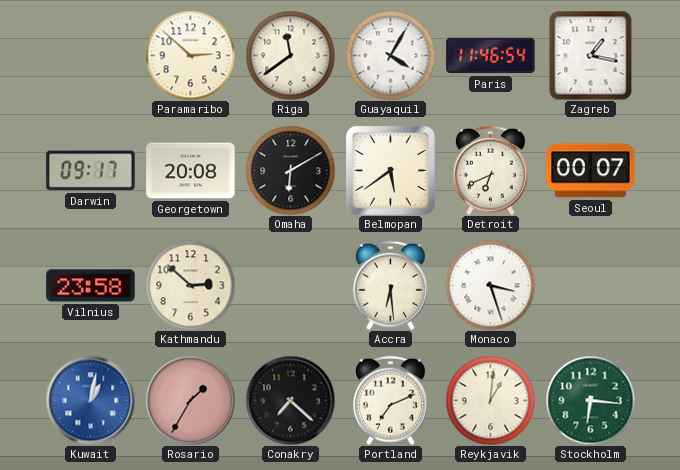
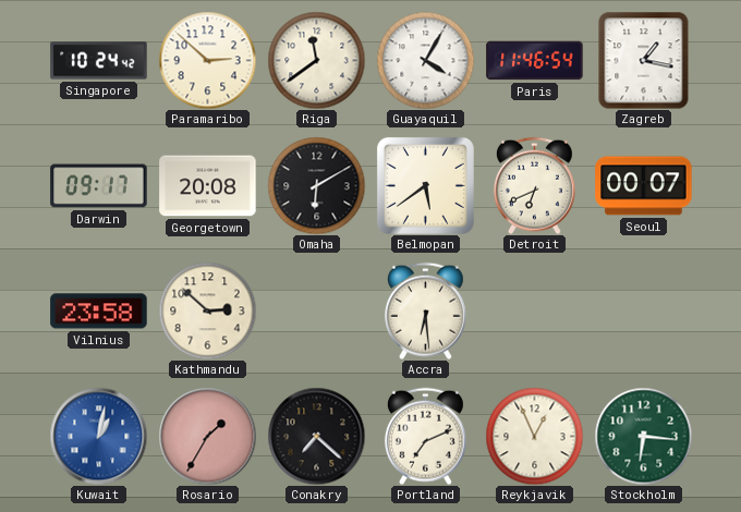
Singapore: none -> 10:24
Monaco: 3:27 -> none
Reykjavik: 1:01 -> 12:56
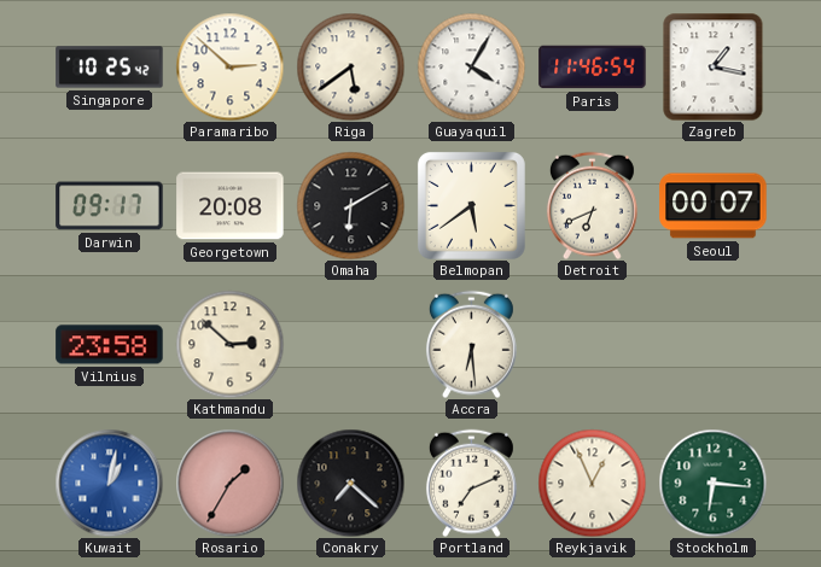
Singapore: 10:24 -> 10:25
Riga: 11:39 -> 5:39
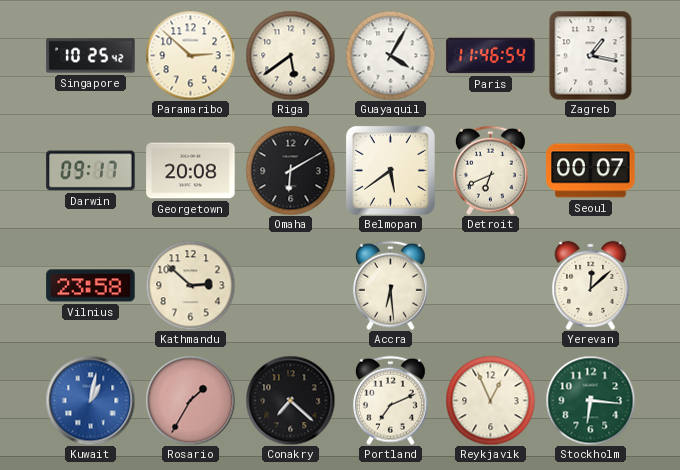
Yerevan: none -> 12:08
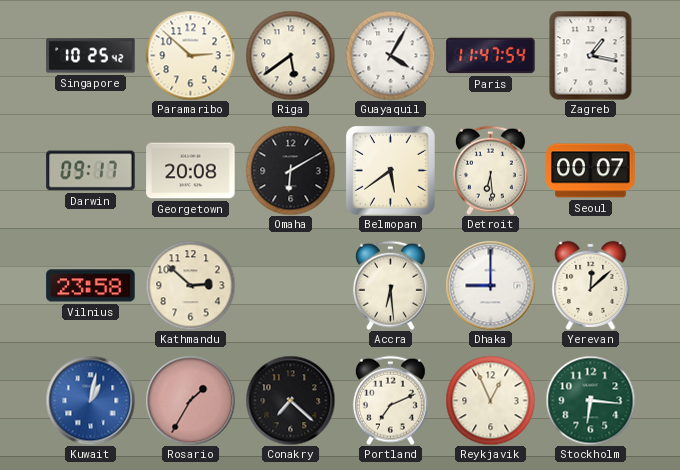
Paris: 11:46 -> 11:47
Detroit: 6:41 -> 6:29
Dhaka: none -> 9:00
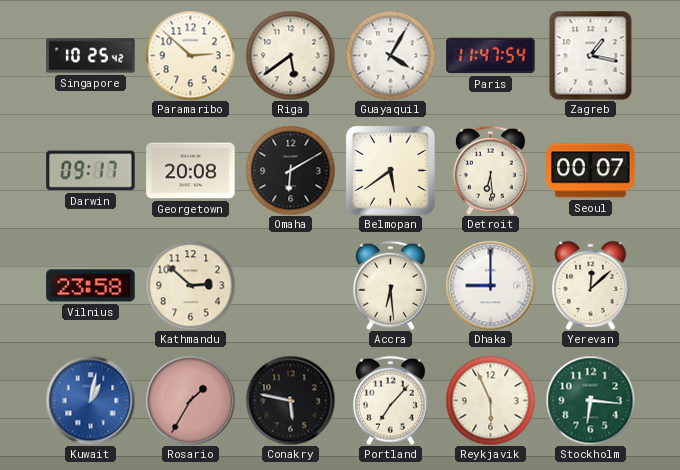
Conakry: 7:22 -> 5:47
Portland: 7:11 -> 7:07
Reykjavik: 12:56 -> 5:56
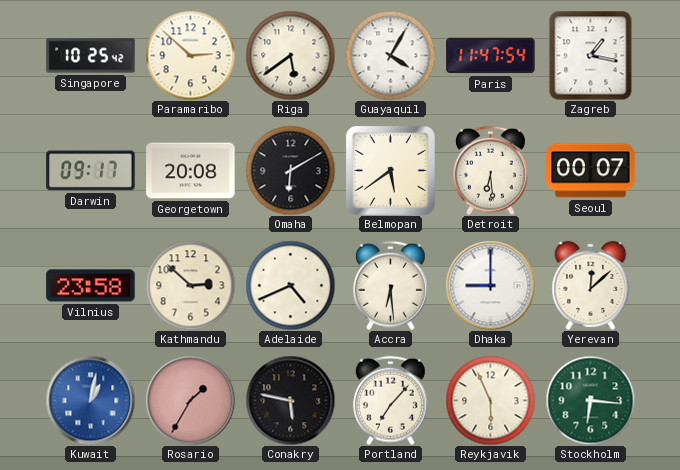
Adelaide: none -> 4:41
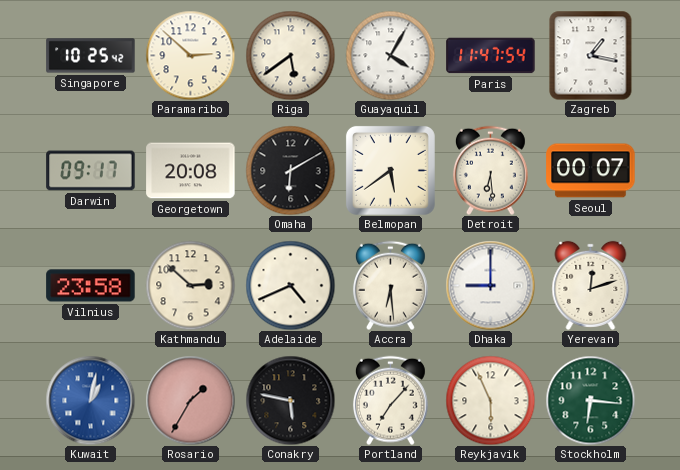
Yerevan: 12:08 -> 12:12
